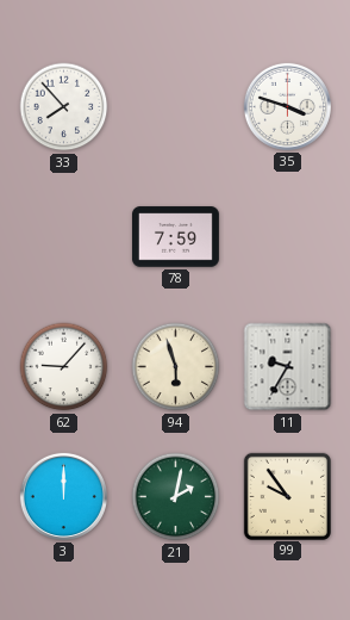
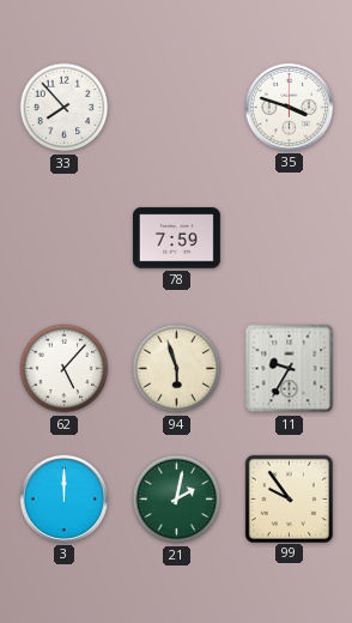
62: 9:07 -> 5:07
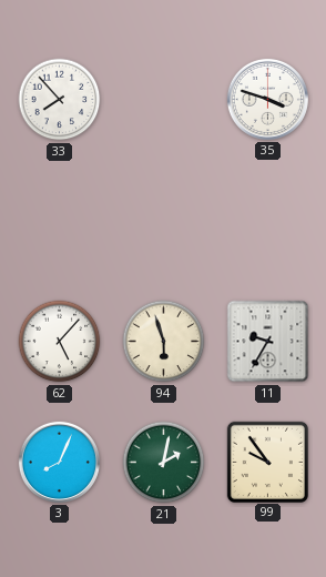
78: 7:59 -> none
3: 12:00 -> 8:04
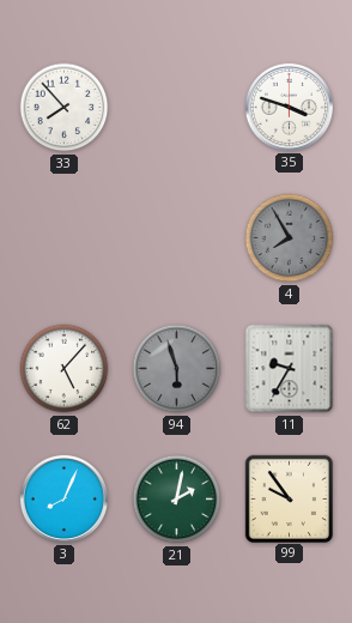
4: none -> 7:55
94 dial: cream -> grey
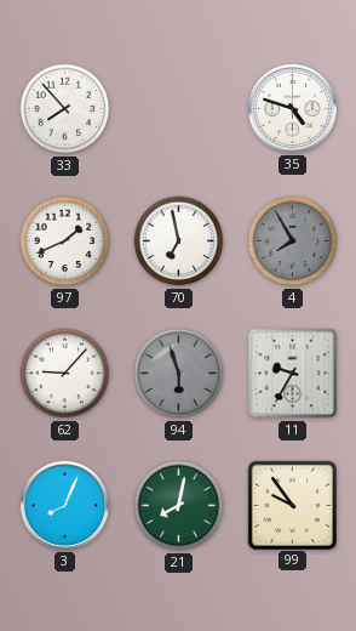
35: 3:48 -> 4:48
97: none -> 1:41
70: none -> 6:58
62: 5:07 -> 9:07
21: 2:02 -> 8:02
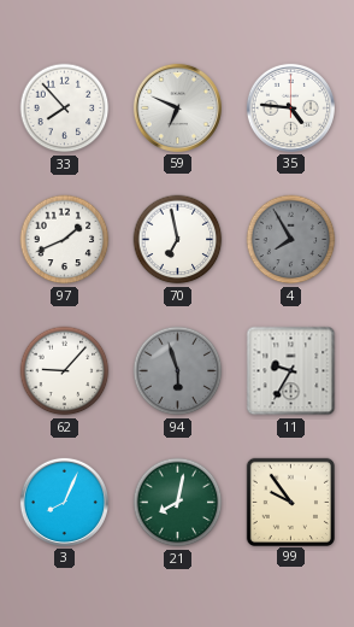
59: none -> 6:49
35: 4:48 -> 4:46
